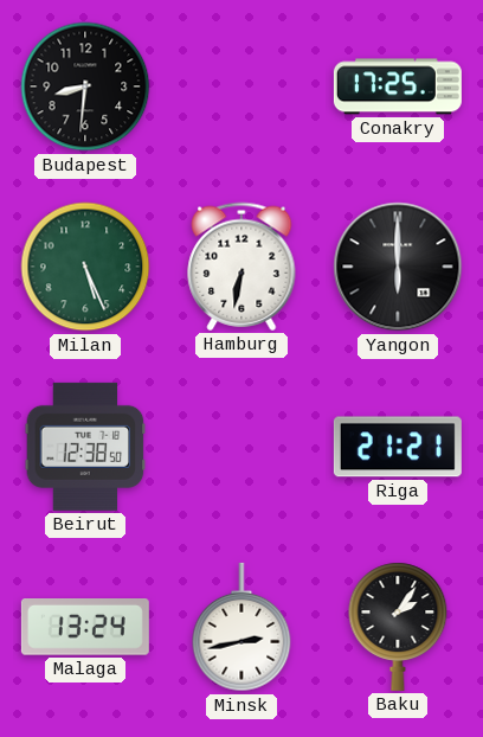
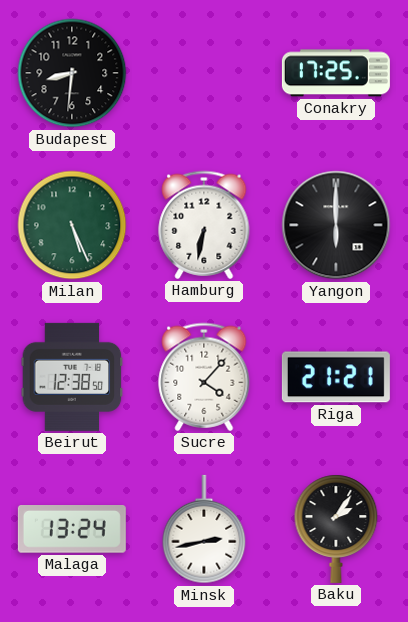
Sucre: none -> 4:07
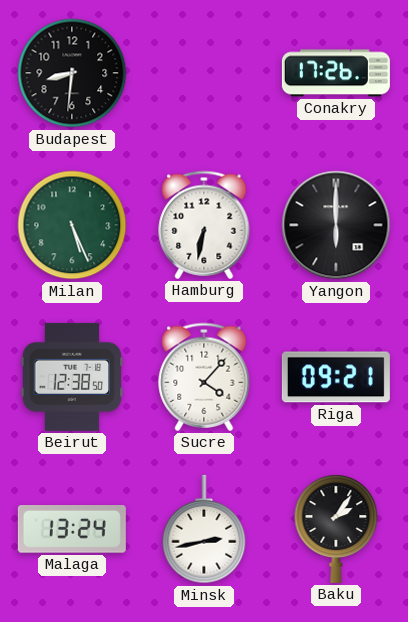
Conakry: 17:25 -> 17:26
Riga: 21:21 -> 09:21
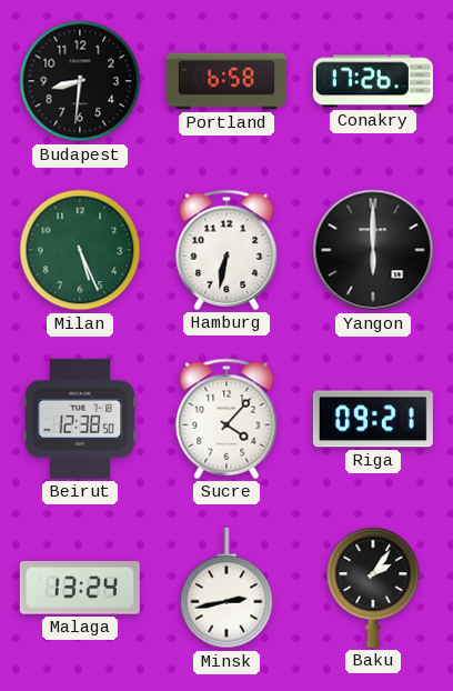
Portland: none -> 6:58
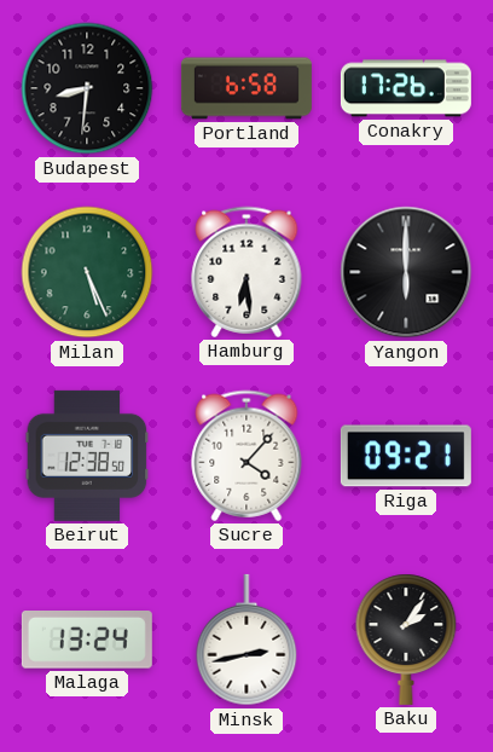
Hamburg: 6:32 -> 6:29
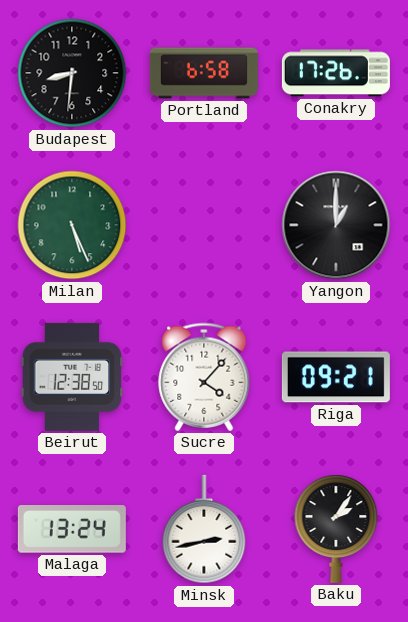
Hamburg: 6:29 -> none
Yangon: 6:00 -> 1:00
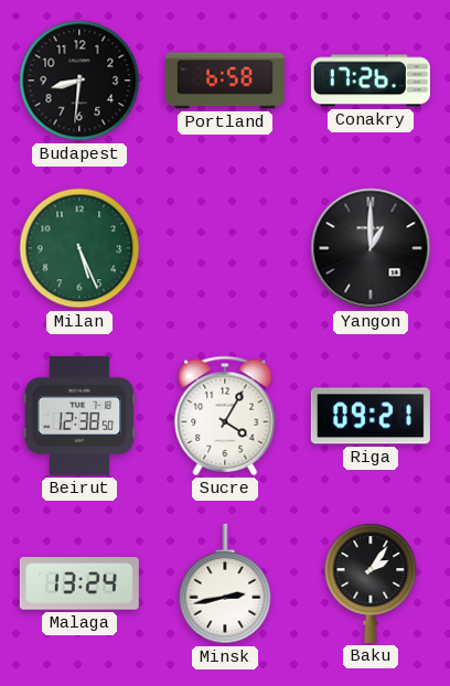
Sucre: 4:07 -> 4:05
